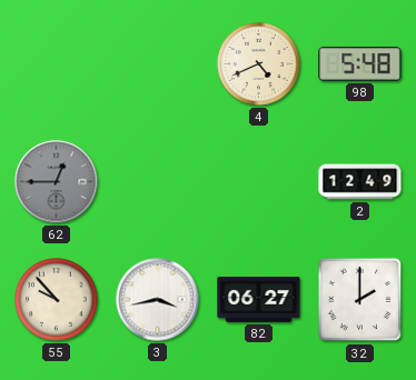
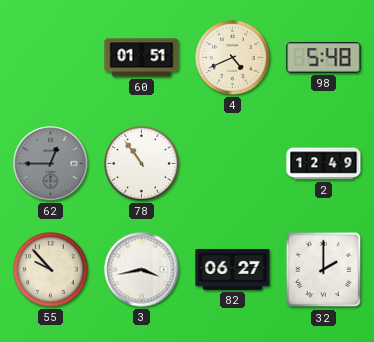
60: none -> 01:51
78: none -> 10:54
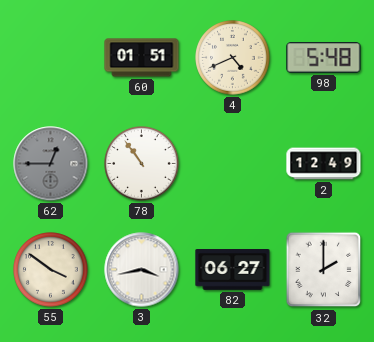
55: 9:53 -> 3:51
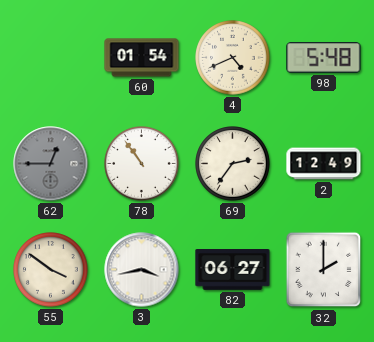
60: 01:51 -> 01:54
69: none -> 2:36
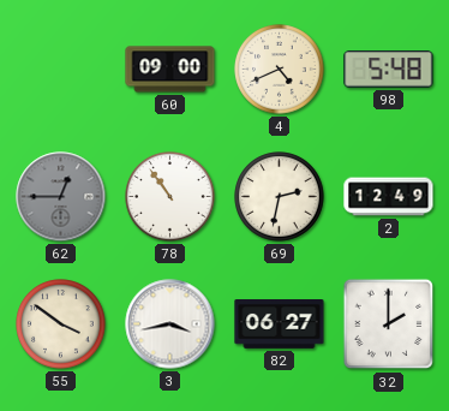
60: 01:54 -> 09:00
69: 2:36 -> 2:32
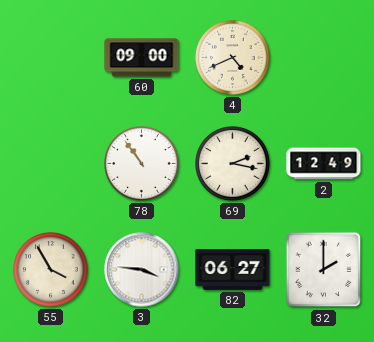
98: 5:48 -> none
62: 12:45 -> none
69: 2:32 -> 2:17
55: 3:51 -> 3:55
3: 3:43 -> 3:46
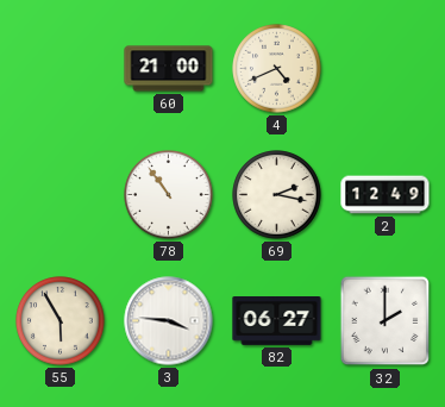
60: 09:00 -> 21:00
55: 3:55 -> 5:55
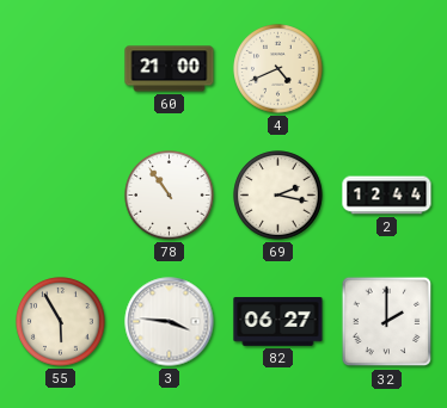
2: 12:49 -> 12:44
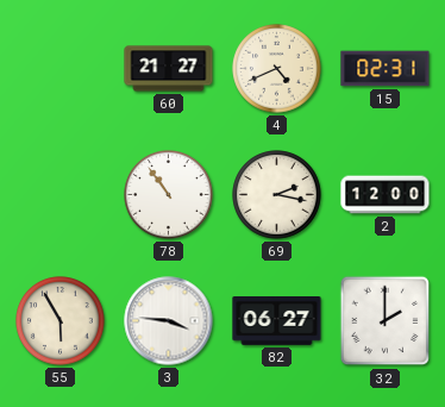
60: 21:00 -> 21:27
15: none -> 02:31
2: 12:44 -> 12:00
